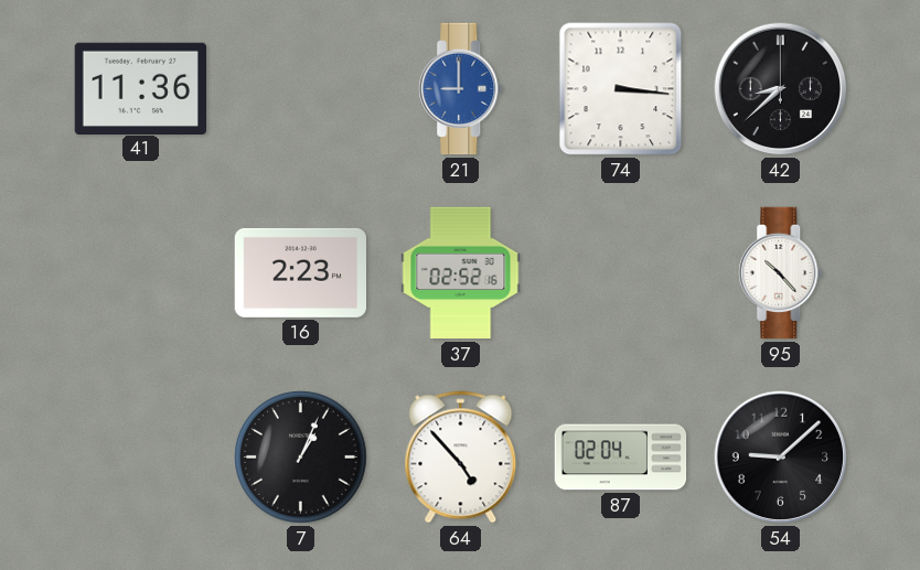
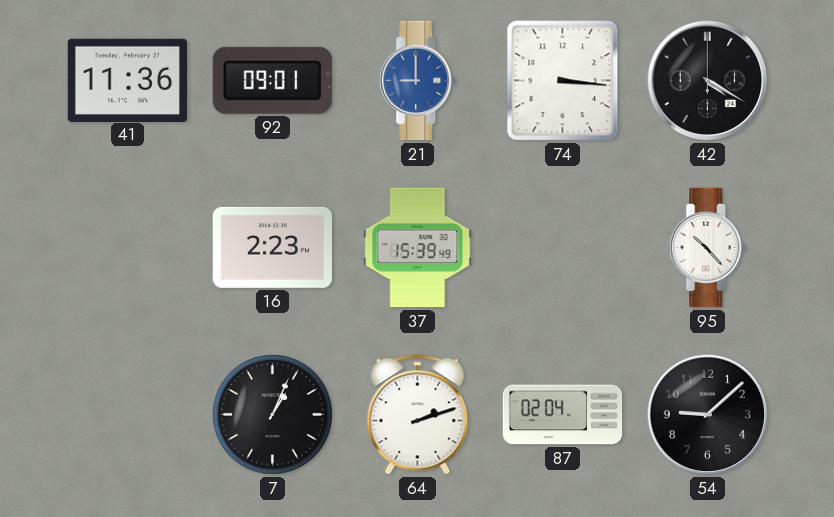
92: none -> 09:01
42: 8:38 -> 4:20
37: 02:52 -> 15:39
64: 4:53 -> 2:12
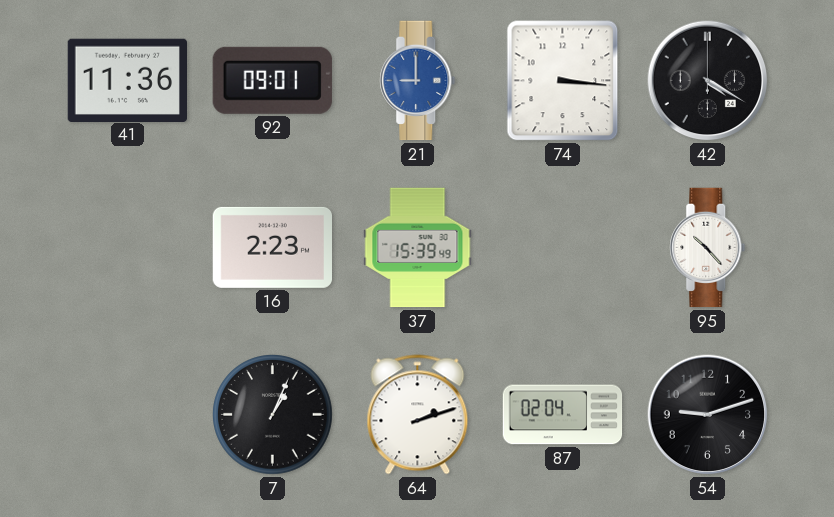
54: 9:08 -> 9:12
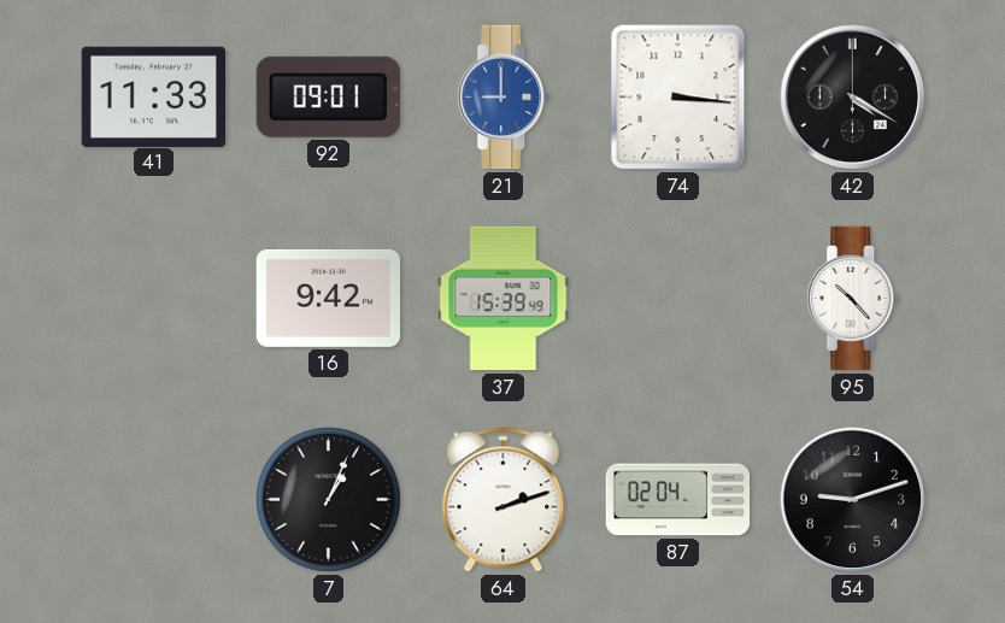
41: 11:36 -> 11:33
16: 2:23 -> 9:42
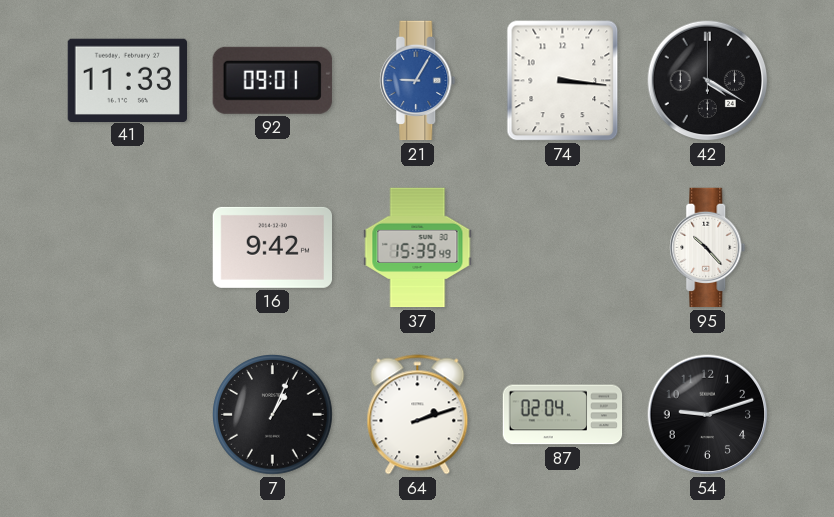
21: 9:00 -> 9:05
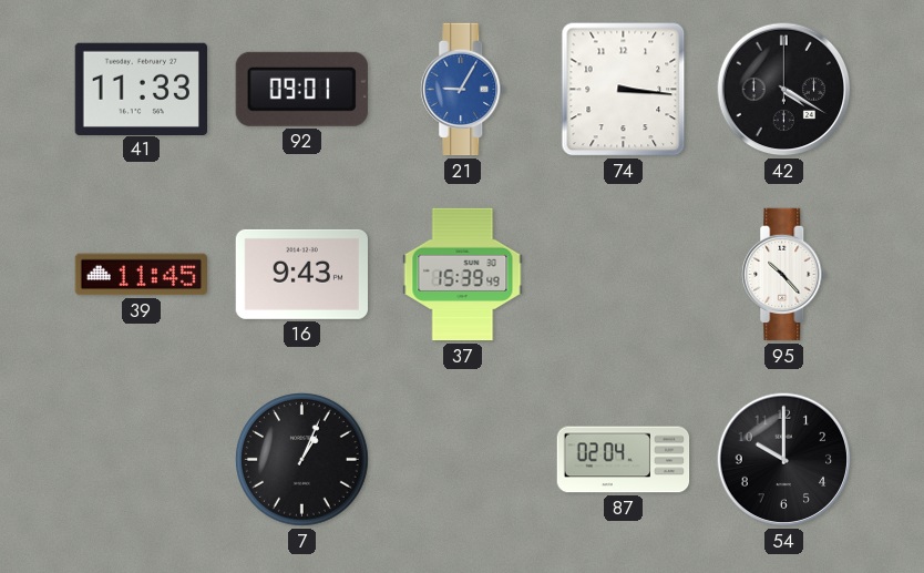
39: none -> 11:45
16: 9:42 -> 9:43
64: 2:12 -> none
54: 9:12 -> 10:00
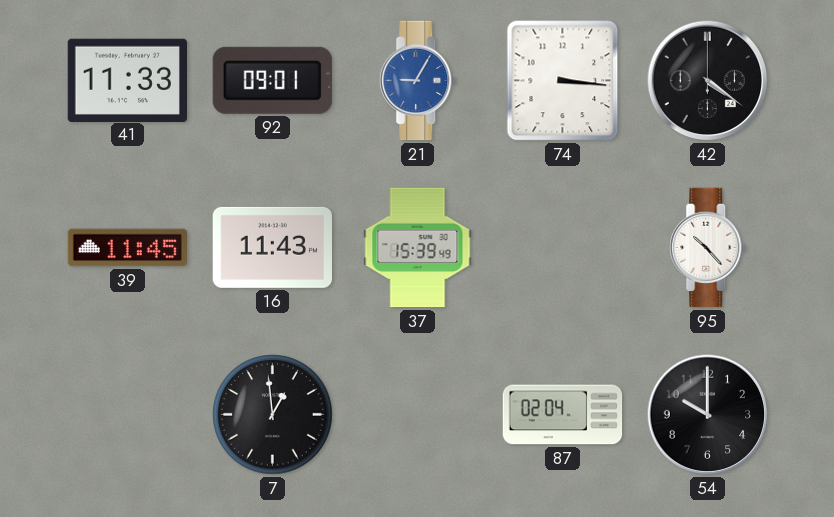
42: 4:20 -> 4:21
16: 9:43 -> 11:43
7: 1:04 -> 12:59
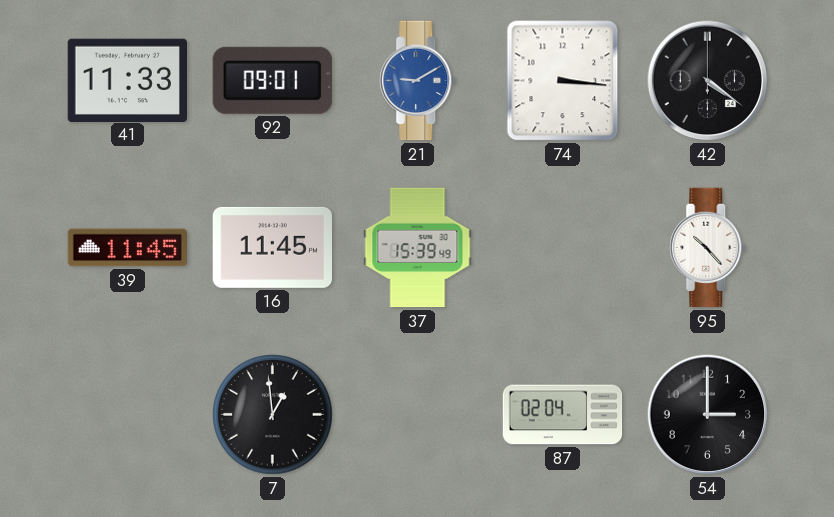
21: 9:05 -> 9:10
16: 11:43 -> 11:45
54: 10:00 -> 3:00
